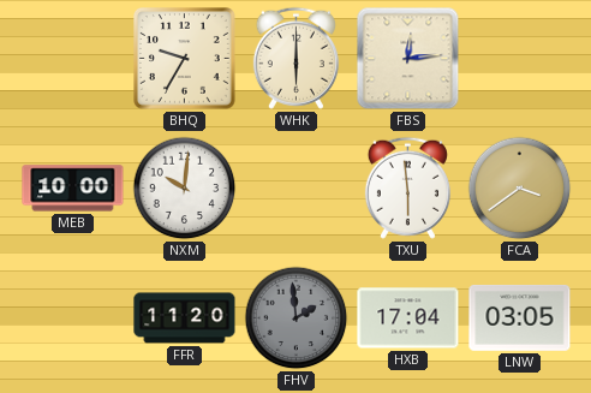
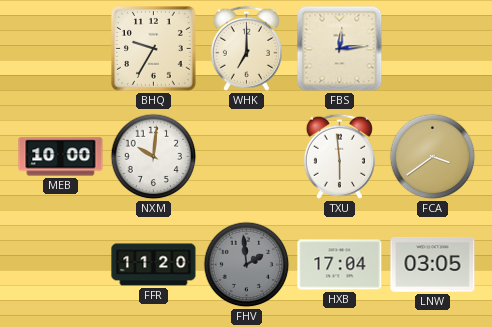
WHK: 6:00 -> 7:00
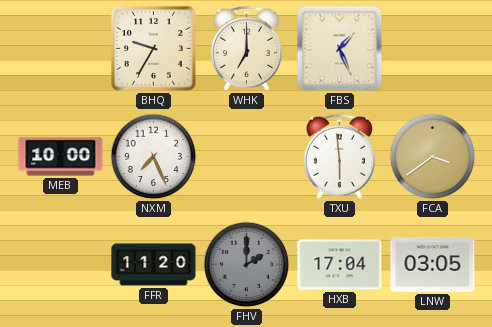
FBS: 12:14 -> 1:26
NXM: 10:01 -> 7:26
FHV: 1:59 -> 2:00
